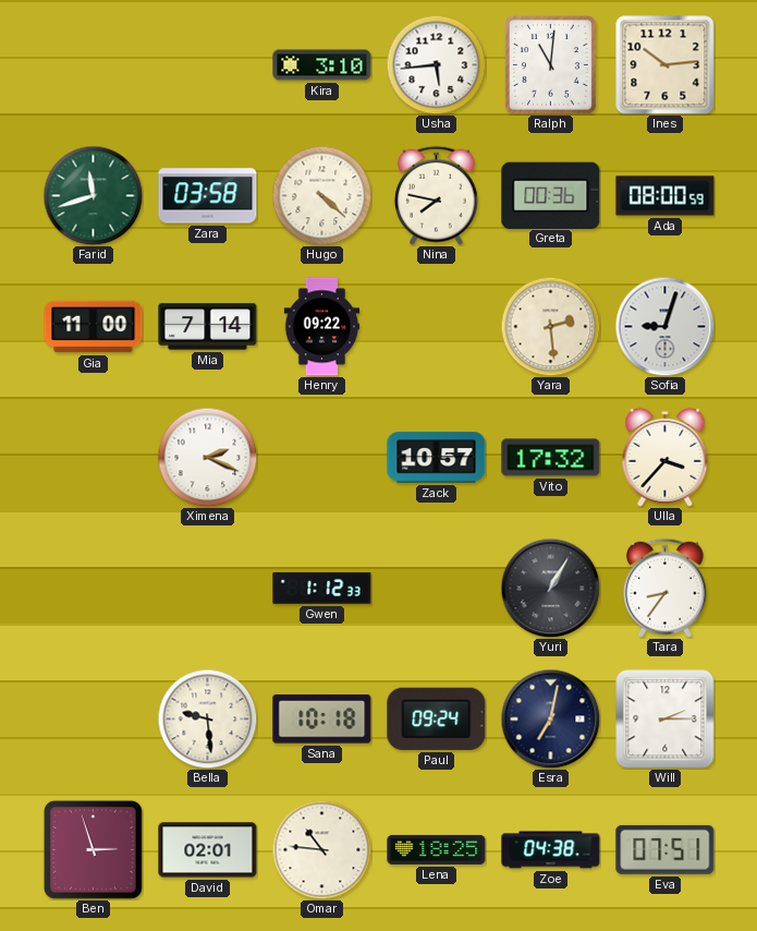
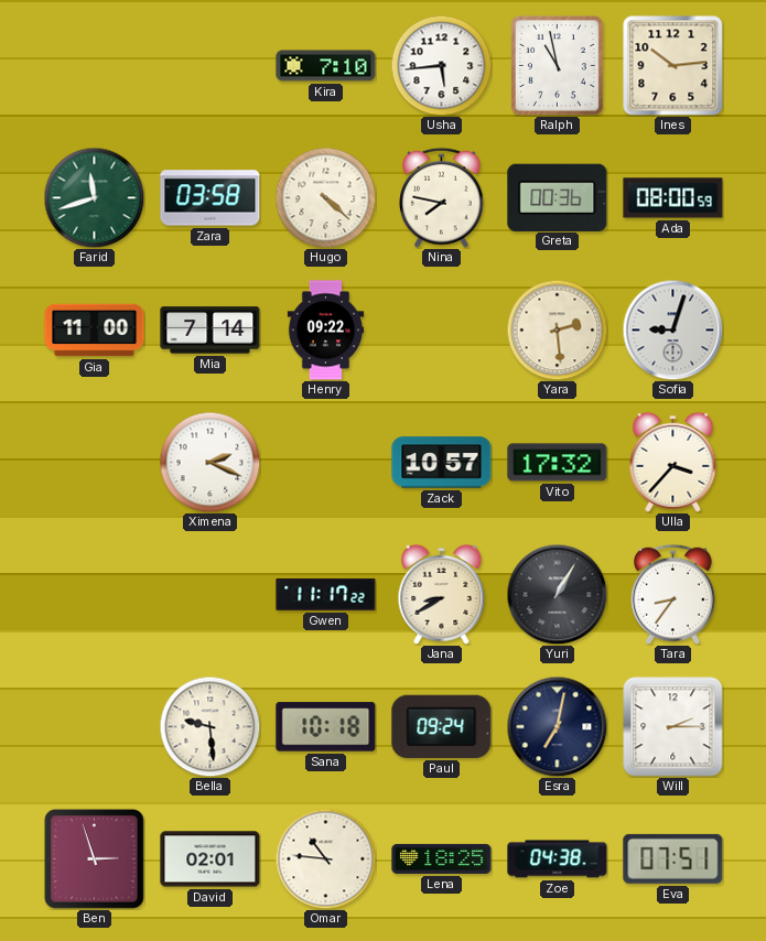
Kira: 3:10 -> 7:10
Ralph: 11:01 -> 10:58
Gwen: 1:12 -> 11:17
Jana: none -> 8:40
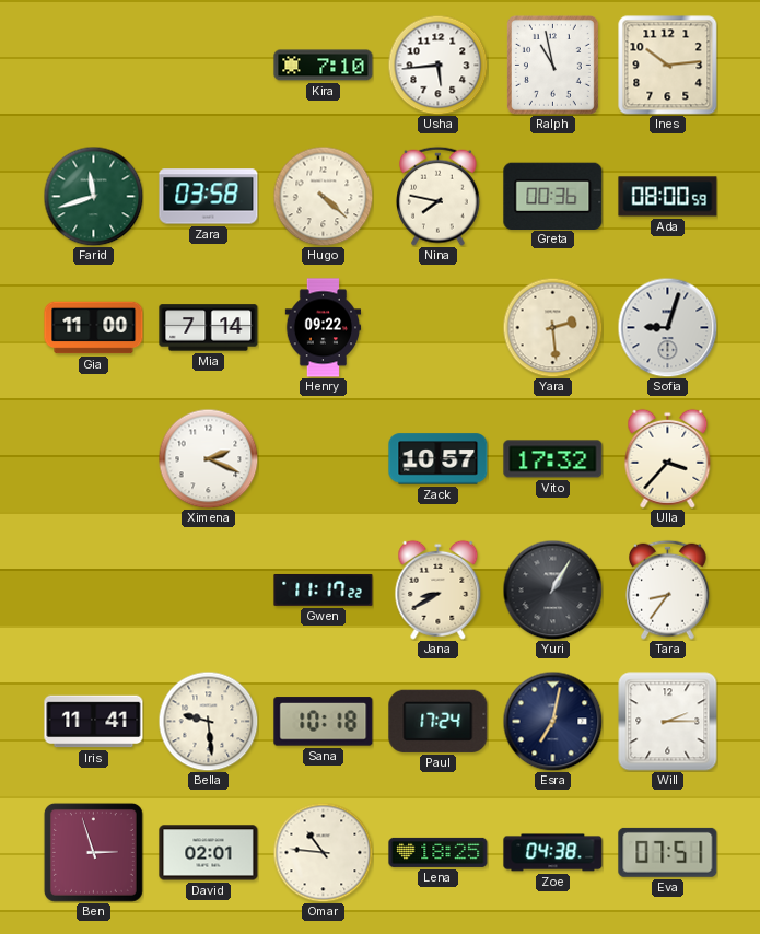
Iris: none -> 11:41
Paul: 09:24 -> 17:24
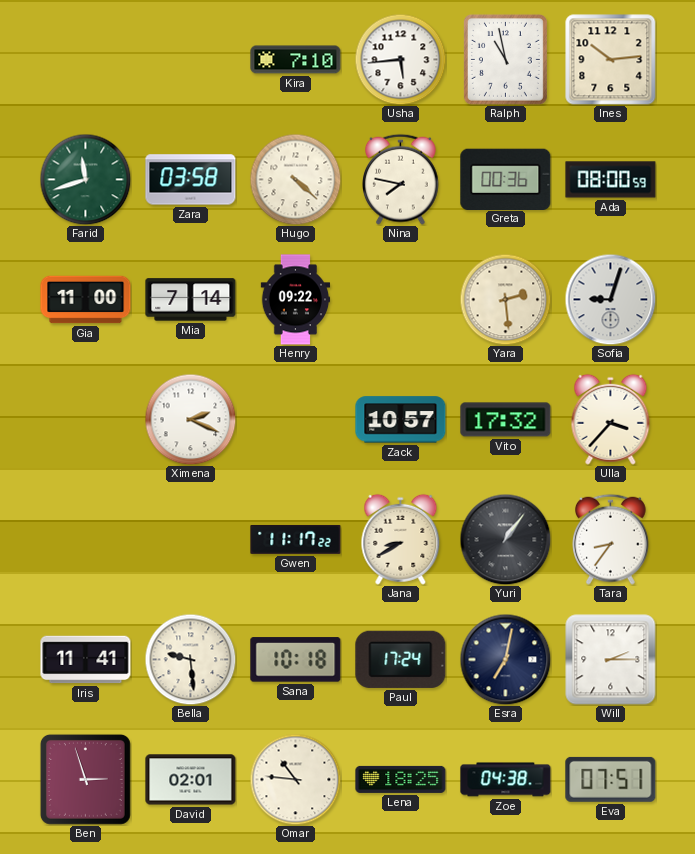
Yuri: 1:05 -> 1:06
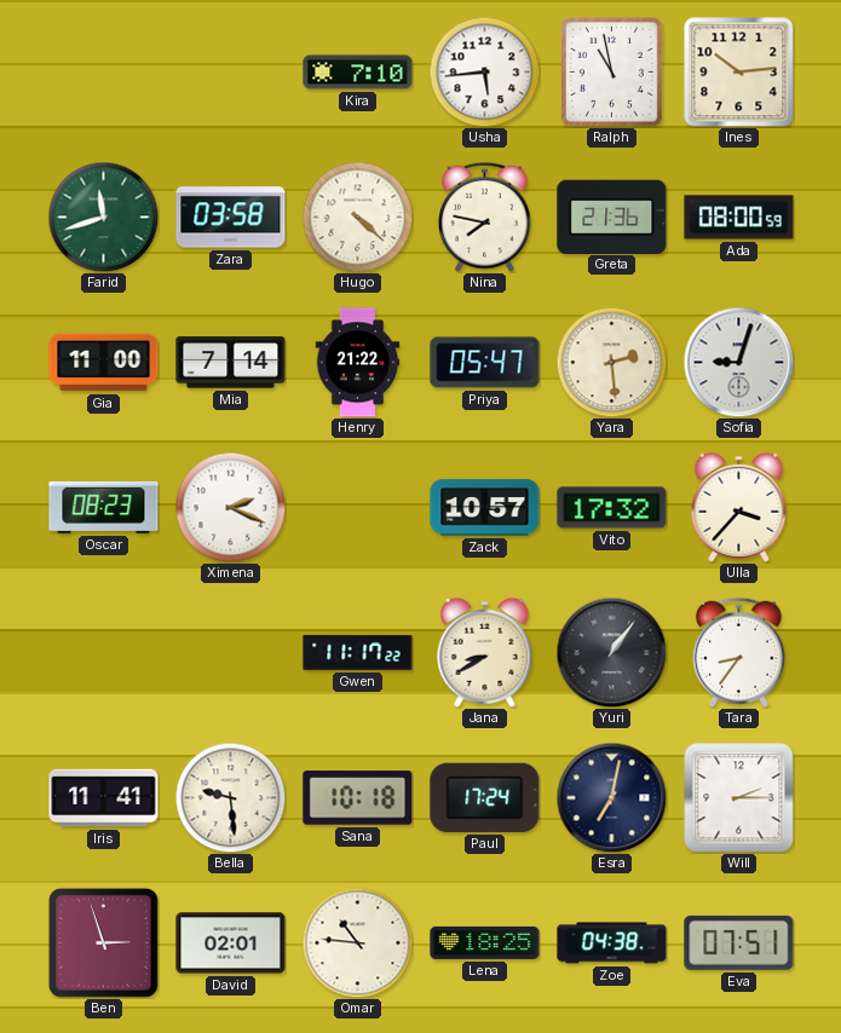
Greta: 00:36 -> 21:36
Henry: 09:22 -> 21:22
Priya: none -> 05:47
Oscar: none -> 08:23
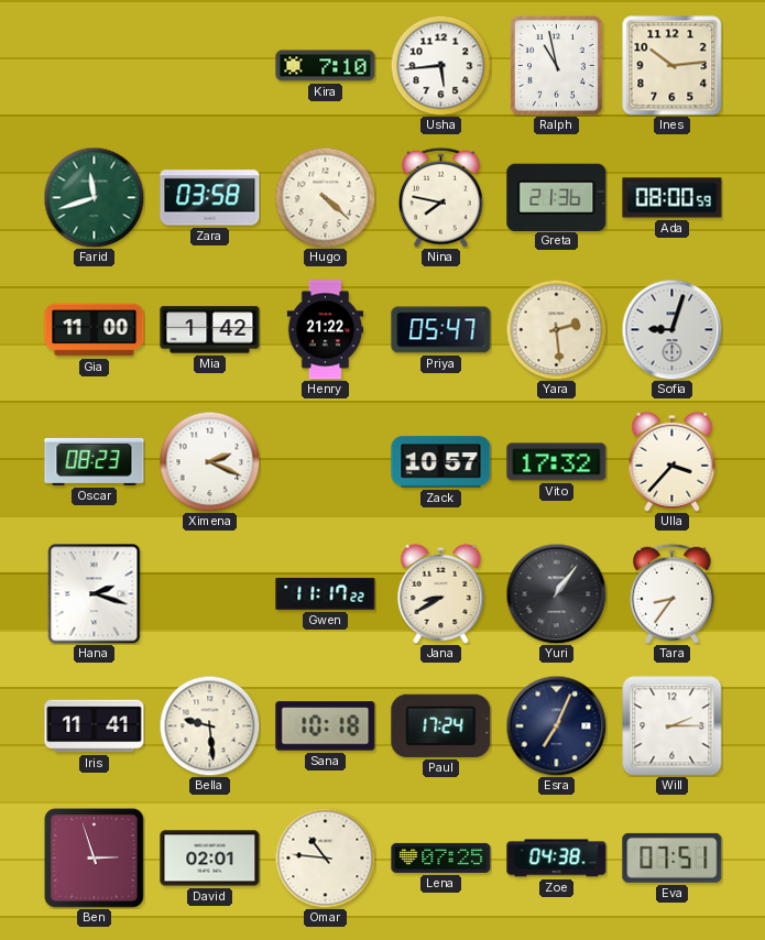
Mia: 7:14 -> 1:42
Hana: none -> 2:18
Esra: 7:02 -> 7:04
Lena: 18:25 -> 07:25
